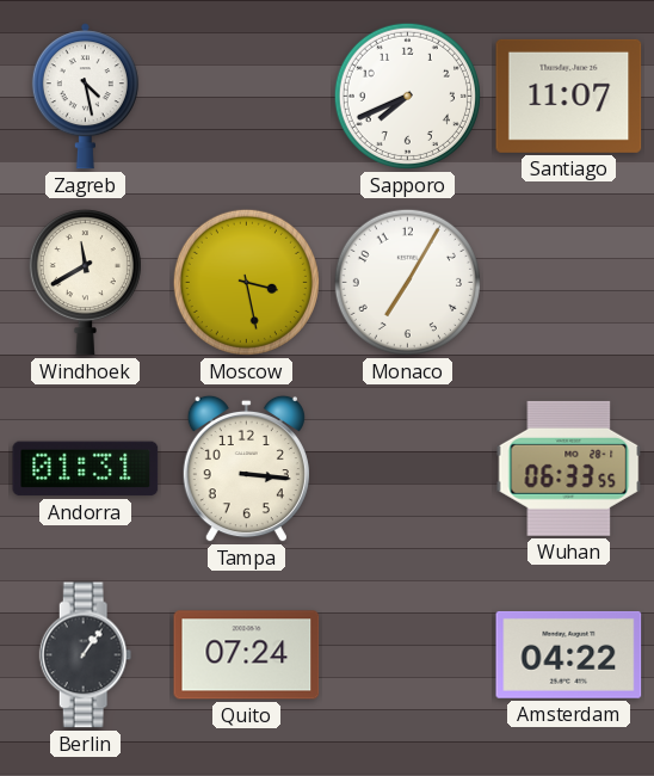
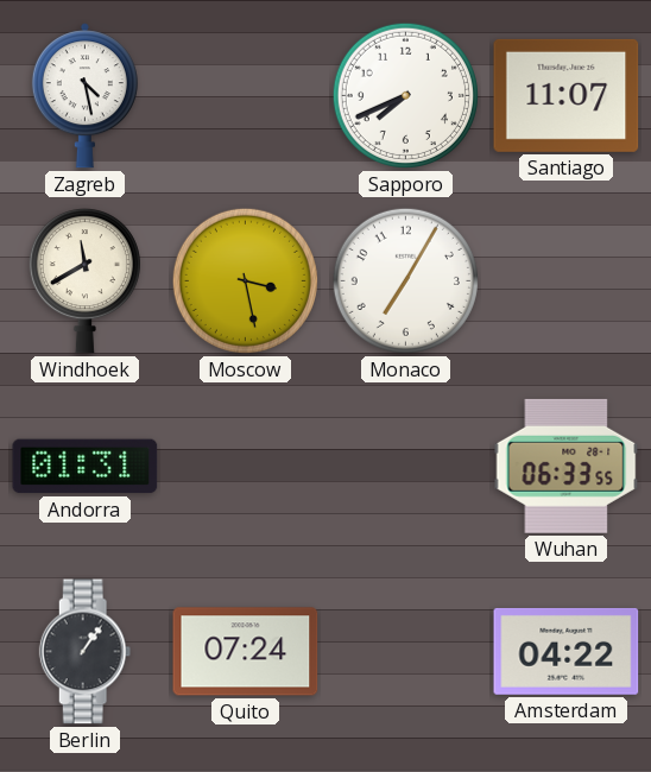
Tampa: 3:16 -> none
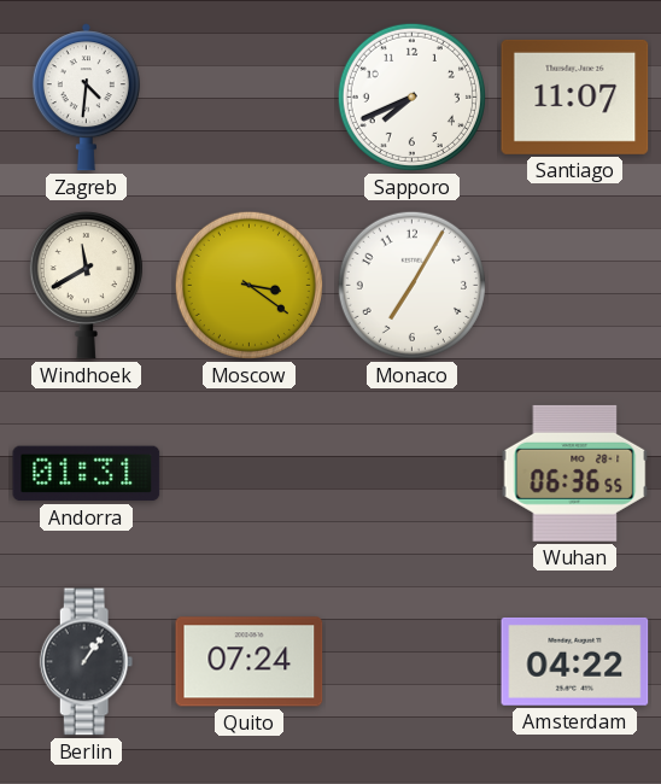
Zagreb: 4:28 -> 4:31
Moscow: 3:28 -> 3:21
Wuhan: 06:33 -> 06:36
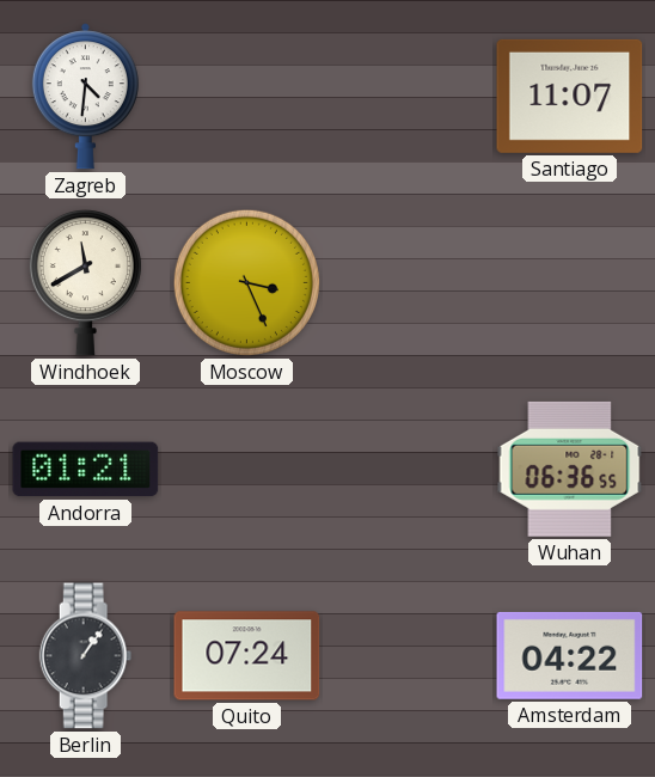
Sapporo: 7:41 -> none
Moscow: 3:21 -> 3:26
Monaco: 7:05 -> none
Andorra: 01:31 -> 01:21
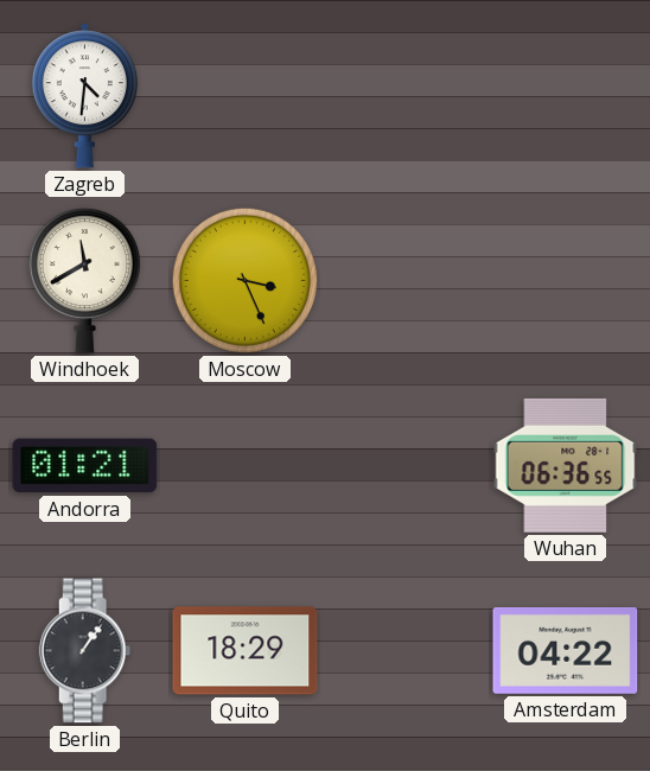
Santiago: 11:07 -> none
Quito: 07:24 -> 18:29
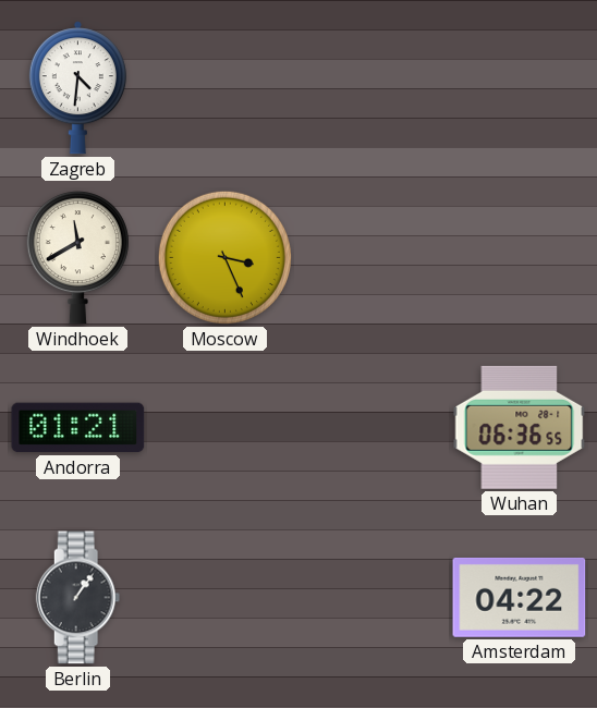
Quito: 18:29 -> none
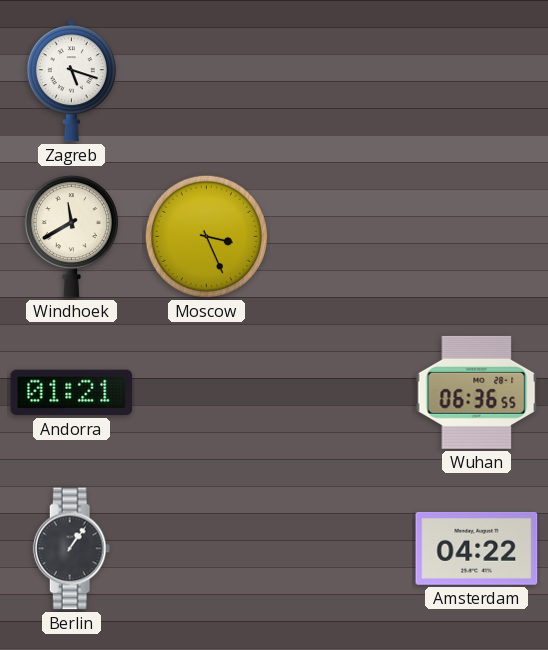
Zagreb: 4:31 -> 5:18
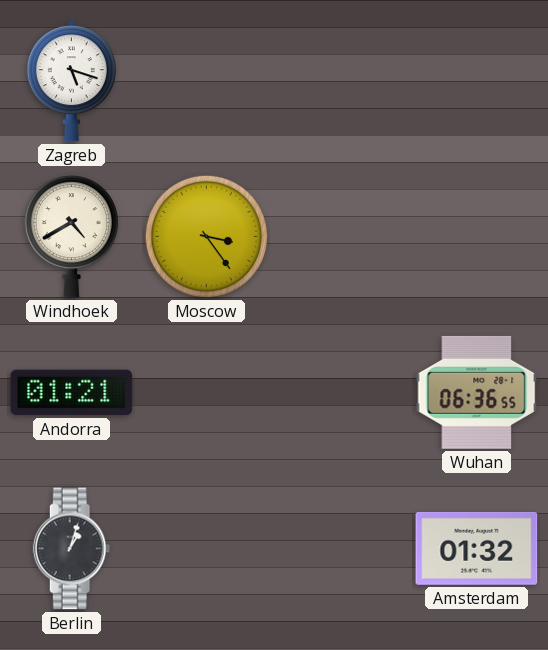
Windhoek: 11:40 -> 4:40
Moscow: 3:26 -> 3:24
Berlin: 1:06 -> 1:03
Amsterdam: 04:22 -> 01:32
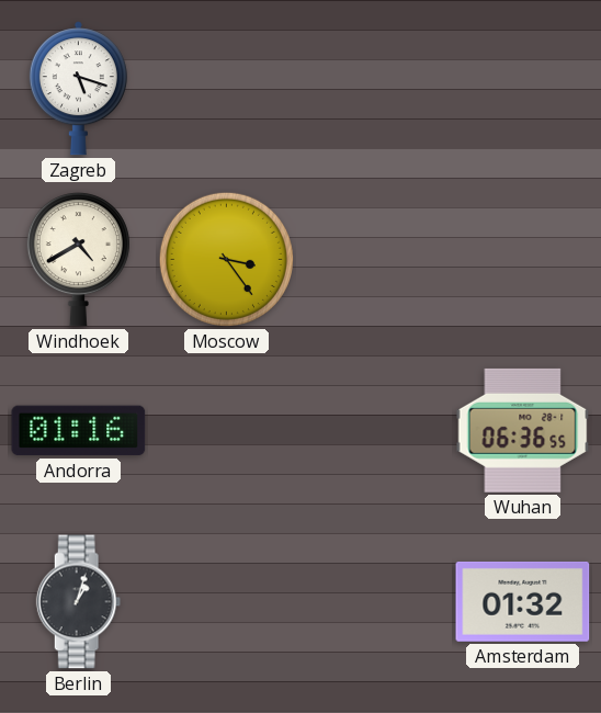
Andorra: 01:21 -> 01:16
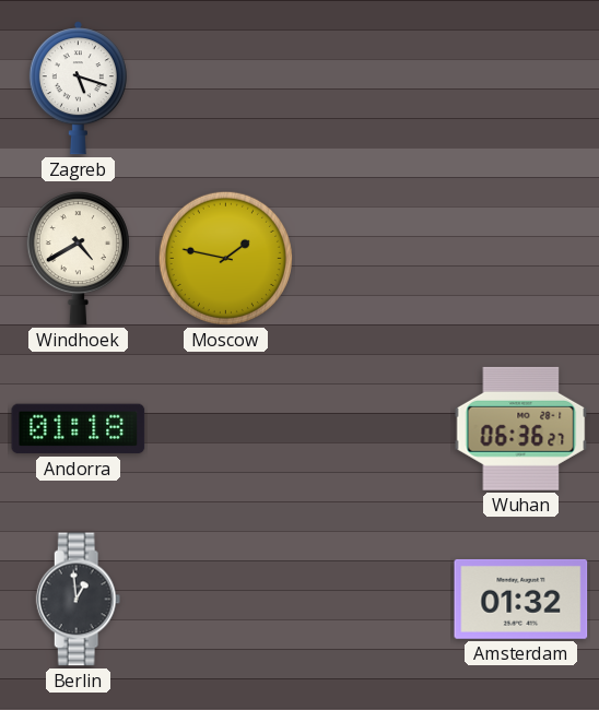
Moscow: 3:24 -> 1:47
Andorra: 01:16 -> 01:18
Wuhan: 06:36:55 -> 06:36:27
Berlin: 1:03 -> 12:59
